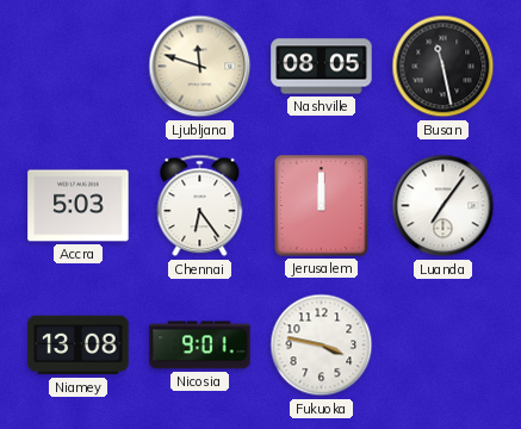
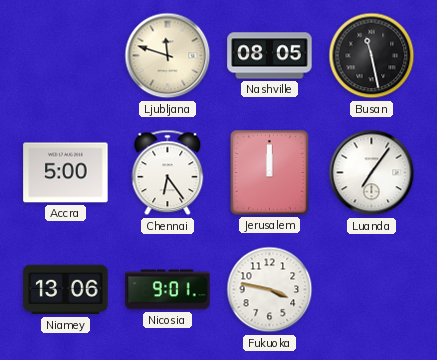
Accra: 5:03 -> 5:00
Niamey: 13:08 -> 13:06
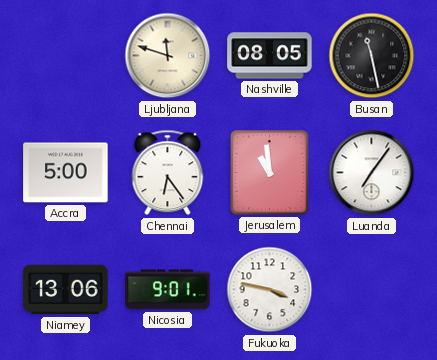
Jerusalem: 12:00 -> 10:59
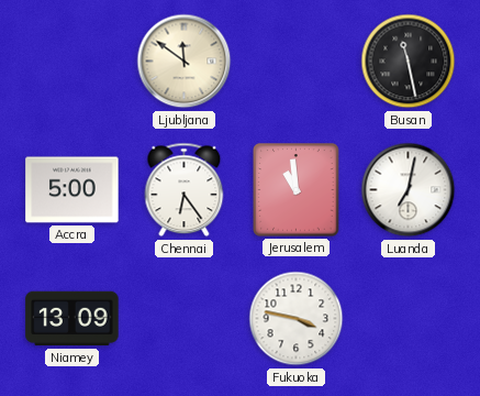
Ljubljana: 11:48 -> 11:51
Nashville: 08:05 -> none
Luanda: 7:06 -> 7:02
Niamey: 13:06 -> 13:09
Nicosia: 9:01 -> none
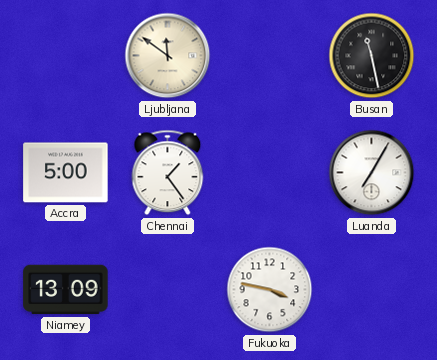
Chennai: 6:24 -> 1:24
Jerusalem: 10:59 -> none
Luanda: 7:02 -> 7:05
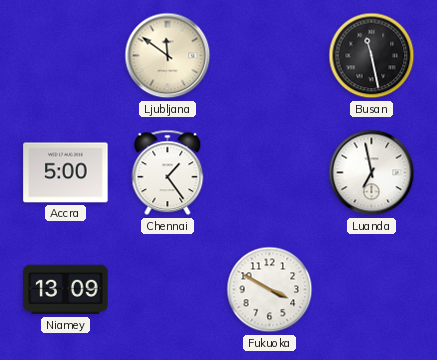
Luanda: 7:05 -> 6:58
Fukuoka: 3:47 -> 3:50
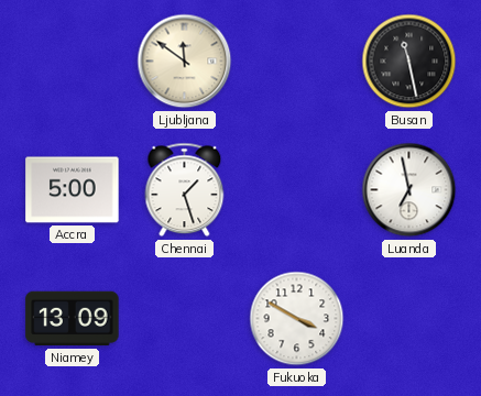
Chennai: 1:24 -> 1:27
